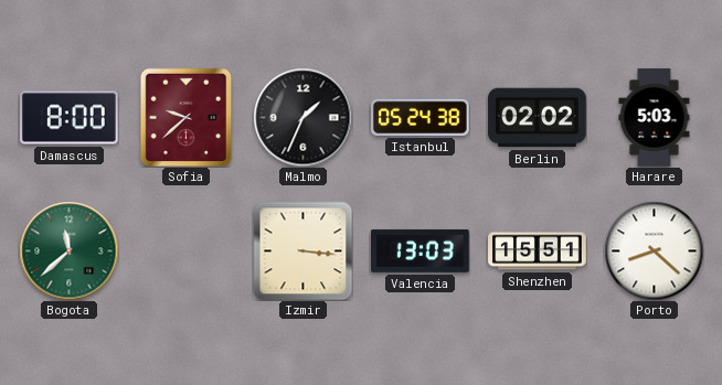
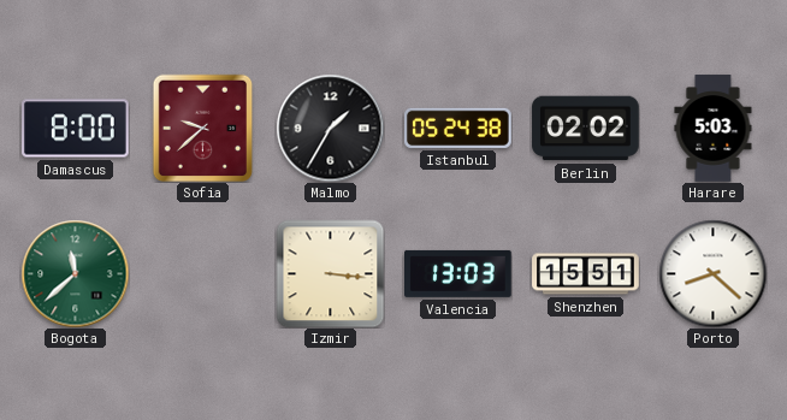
Malmo: 1:34 -> 1:35
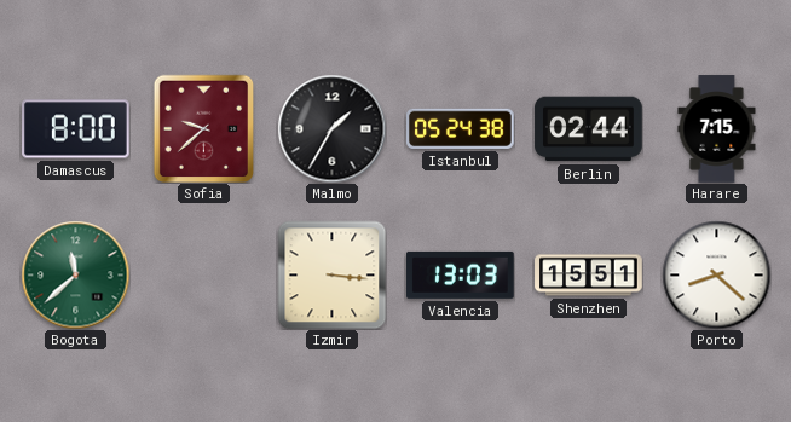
Berlin: 02:02 -> 02:44
Harare: 5:03 -> 7:15
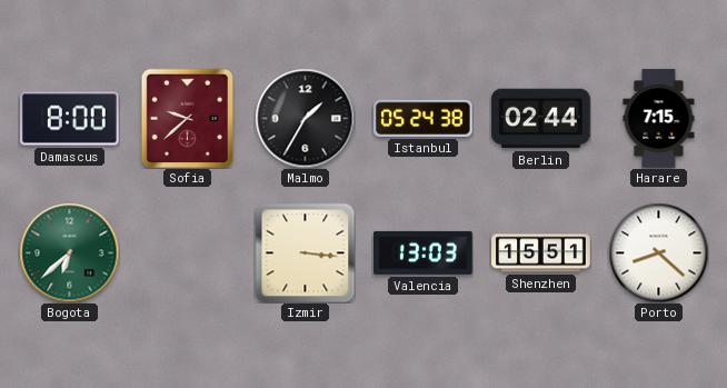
Bogota: 11:38 -> 6:38
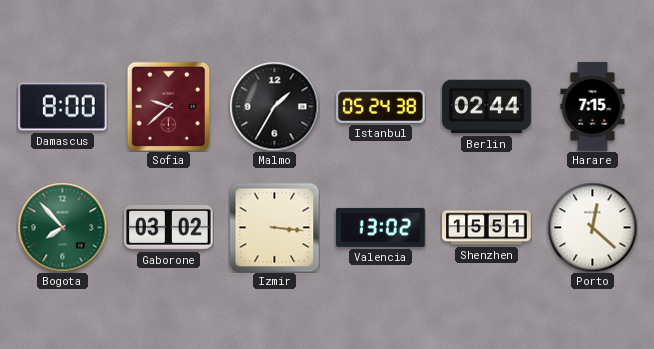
Bogota: 6:38 -> 7:53
Gaborone: none -> 03:02
Valencia: 13:03 -> 13:02
Porto: 8:22 -> 12:22
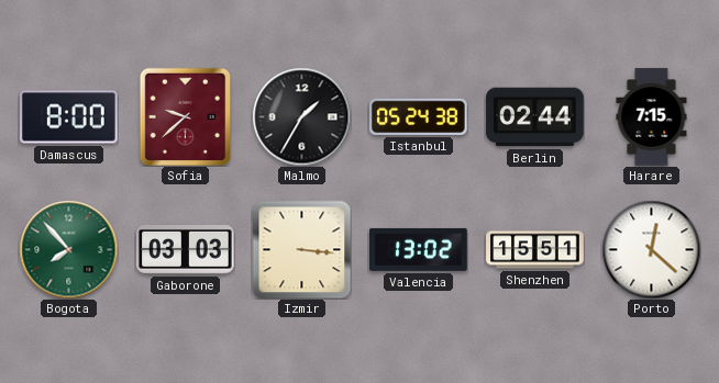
Gaborone: 03:02 -> 03:03
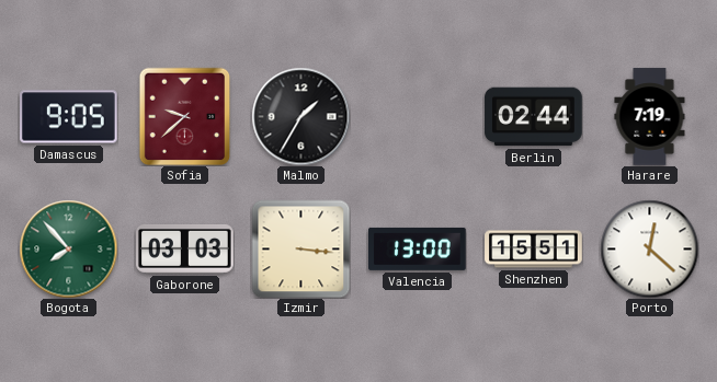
Damascus: 8:00 -> 9:05
Istanbul: 05:24 -> none
Harare: 7:15 -> 7:19
Valencia: 13:02 -> 13:00
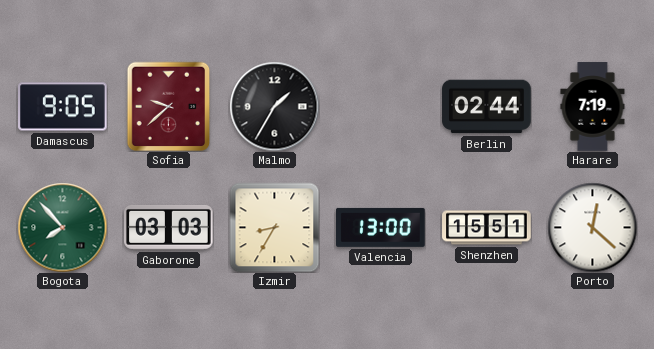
Izmir: 3:16 -> 8:35
